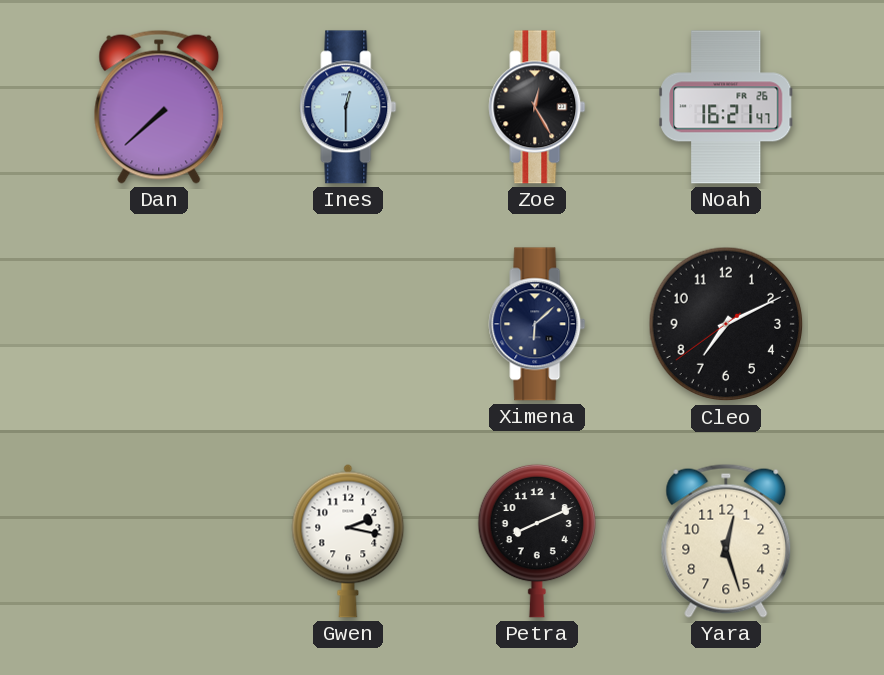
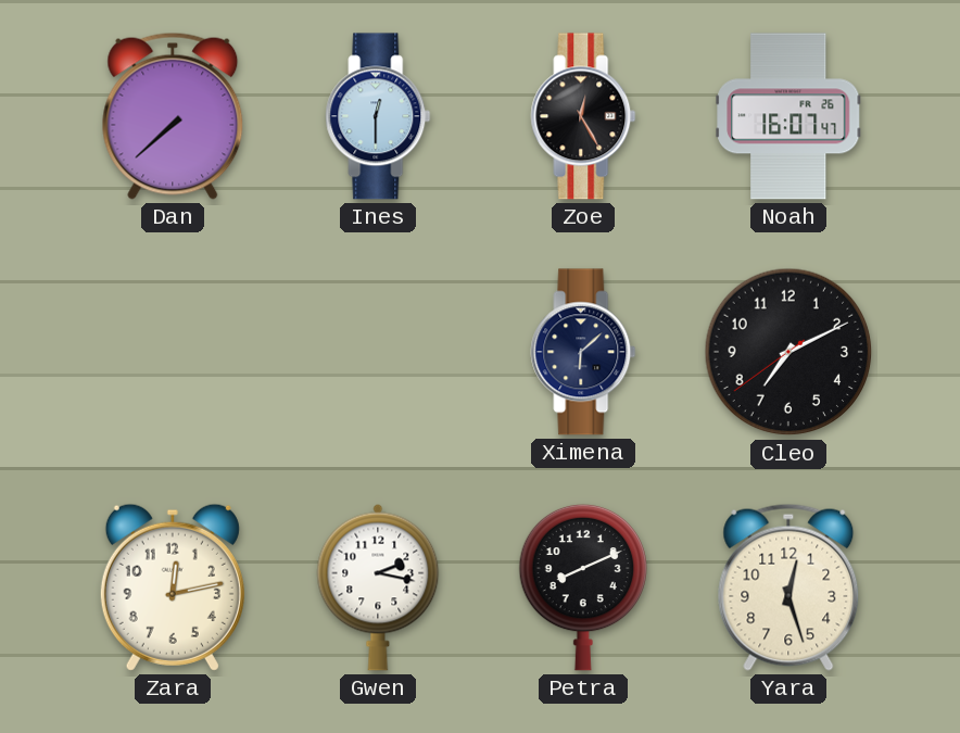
Noah: 16:21 -> 16:07
Zara: none -> 12:13
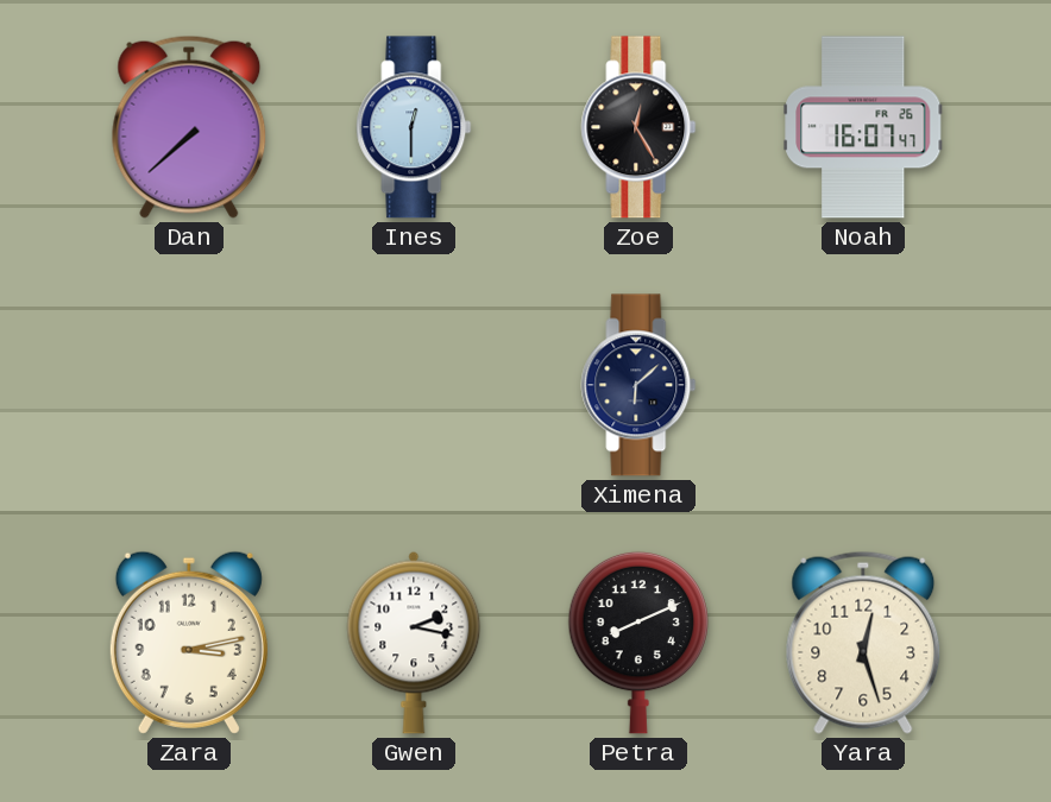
Cleo: 7:10 -> none
Zara: 12:13 -> 3:13
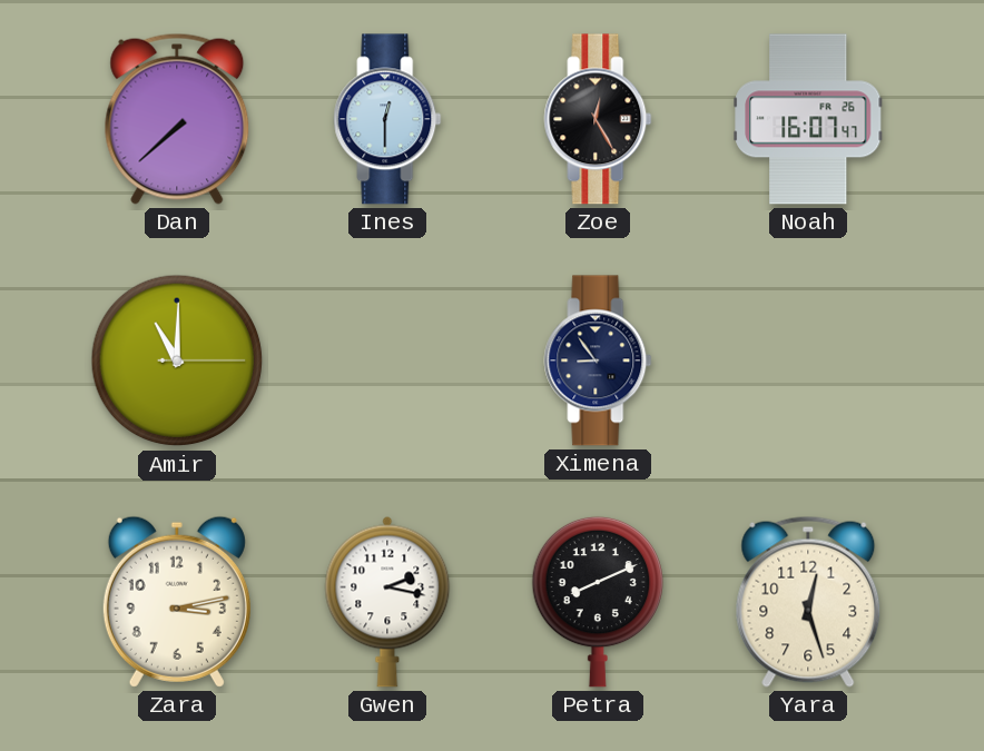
Amir: none -> 11:00
Ximena: 6:08 -> 8:54
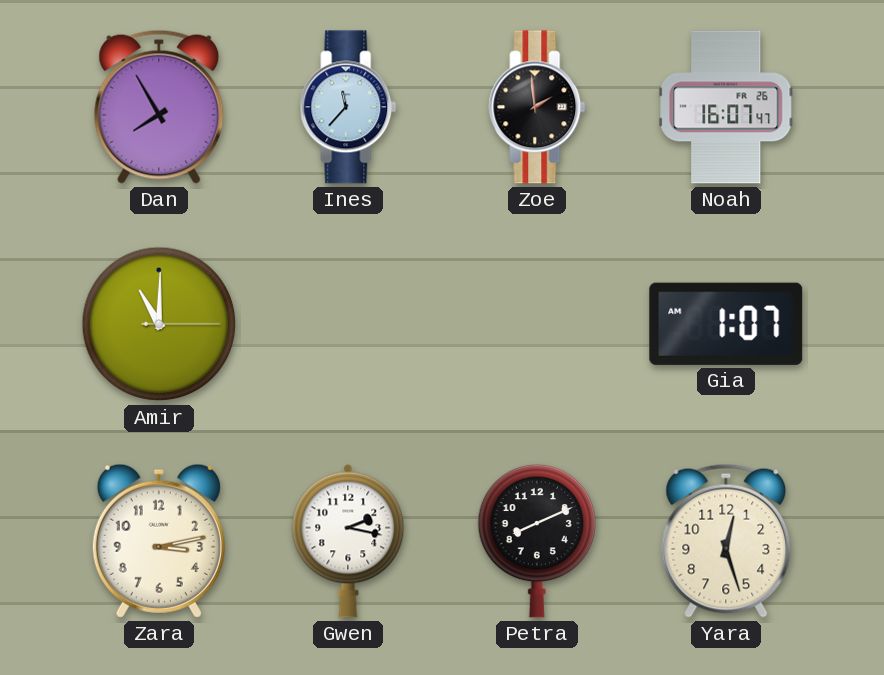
Dan: 7:38 -> 7:55
Ines: 12:30 -> 11:37
Zoe: 12:25 -> 1:59
Ximena: 8:54 -> none
Gia: none -> 1:07
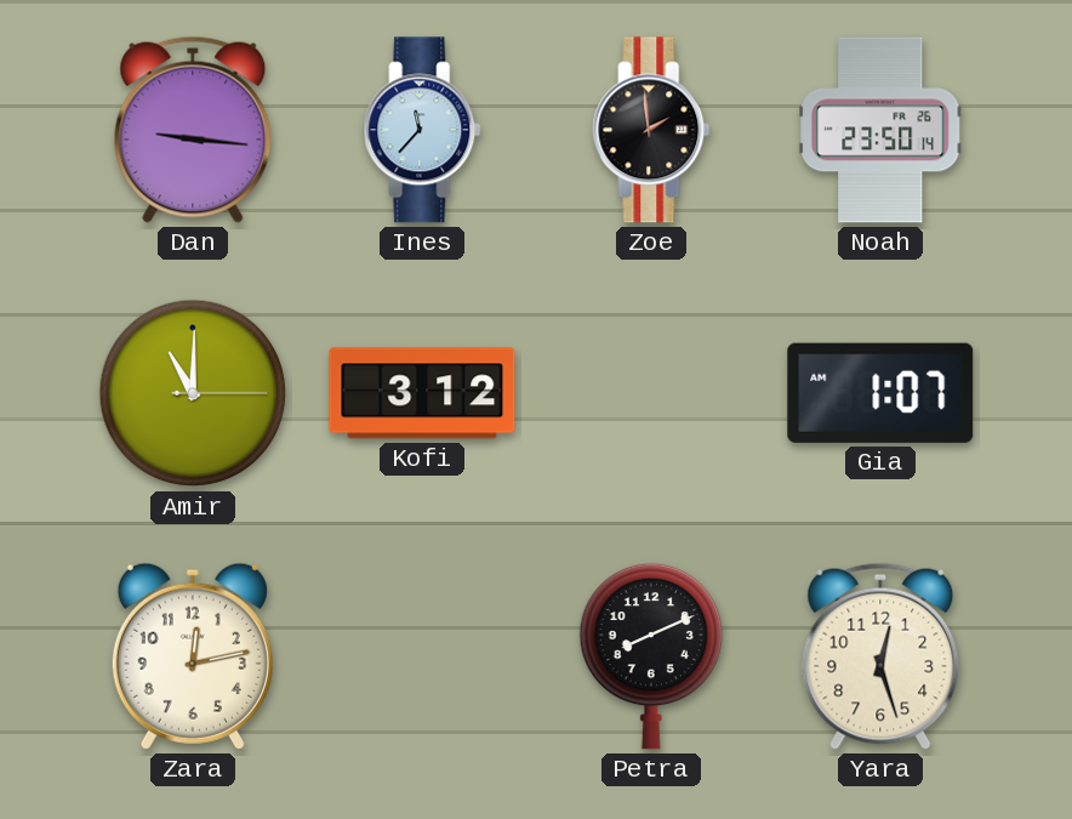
Dan: 7:55 -> 9:16
Noah: 16:07 -> 23:50
Kofi: none -> 3:12
Zara: 3:13 -> 12:13
Gwen: 2:17 -> none
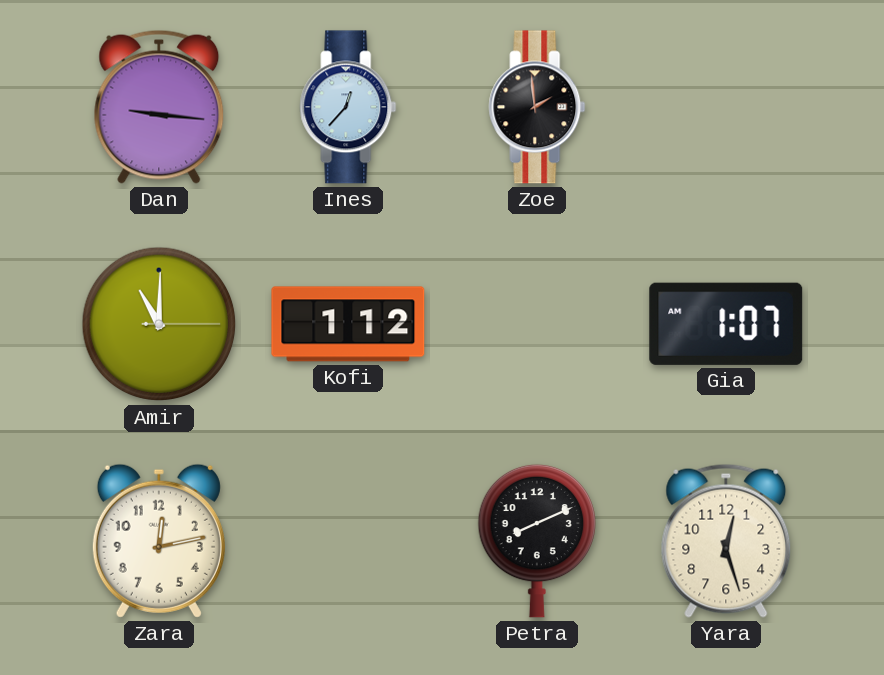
Ines: 11:37 -> 12:37
Noah: 23:50 -> none
Kofi: 3:12 -> 1:12
